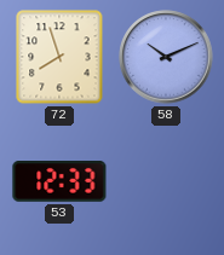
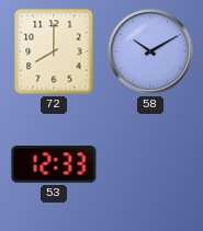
72: 7:57 -> 8:00
58: 10:11 -> 10:10
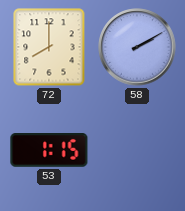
58: 10:10 -> 2:10
53: 12:33 -> 1:15
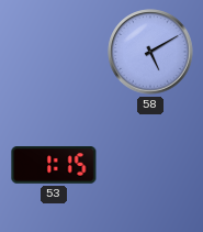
72: 8:00 -> none
58: 2:10 -> 5:10
